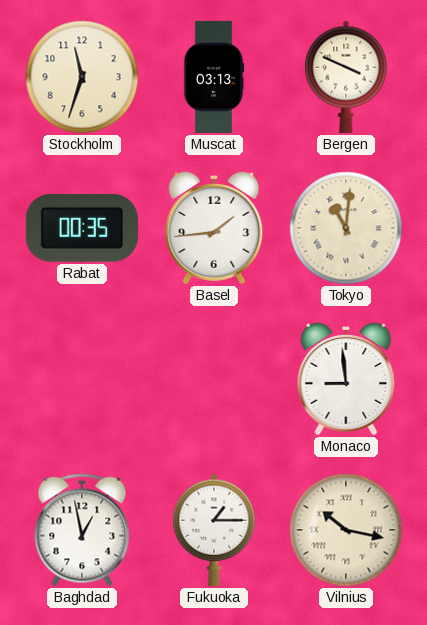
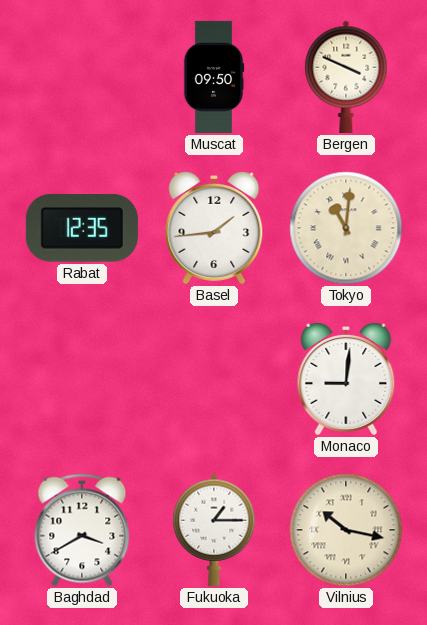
Stockholm: 11:33 -> none
Muscat: 03:13 -> 09:50
Rabat: 00:35 -> 12:35
Monaco: 8:59 -> 9:01
Baghdad: 12:58 -> 3:40
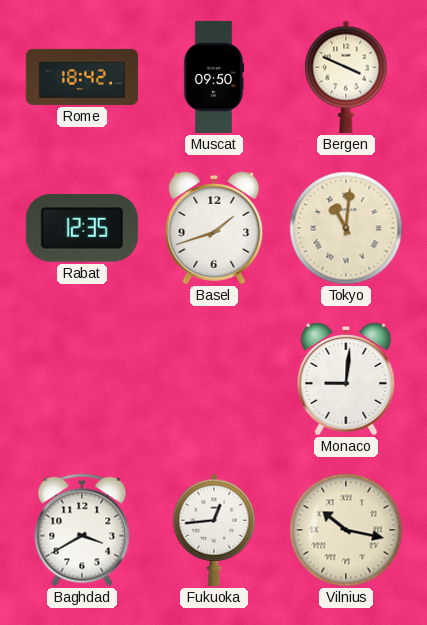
Rome: none -> 18:42
Basel: 1:44 -> 1:42
Fukuoka: 1:15 -> 12:44
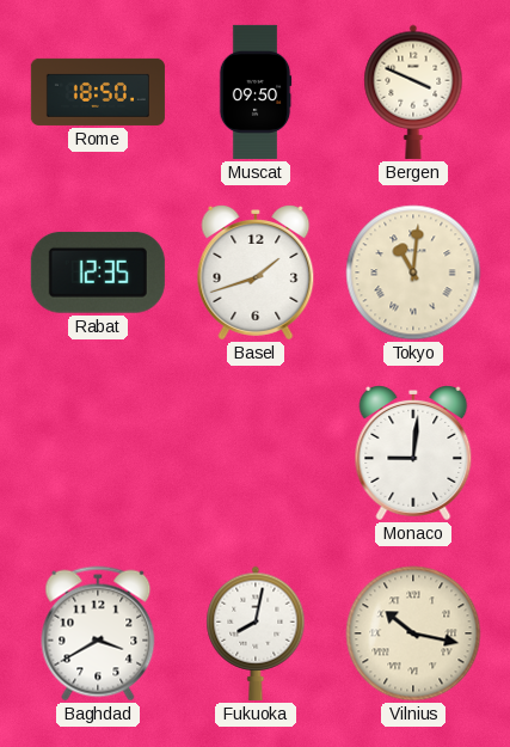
Rome: 18:42 -> 18:50
Fukuoka: 12:44 -> 8:02
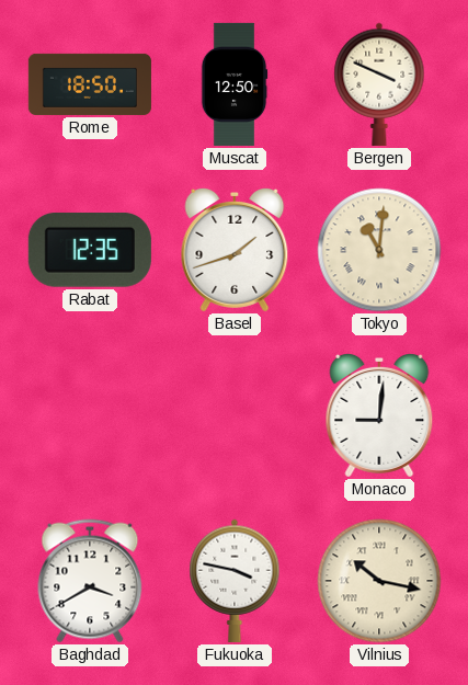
Muscat: 09:50 -> 12:50
Fukuoka: 8:02 -> 3:47
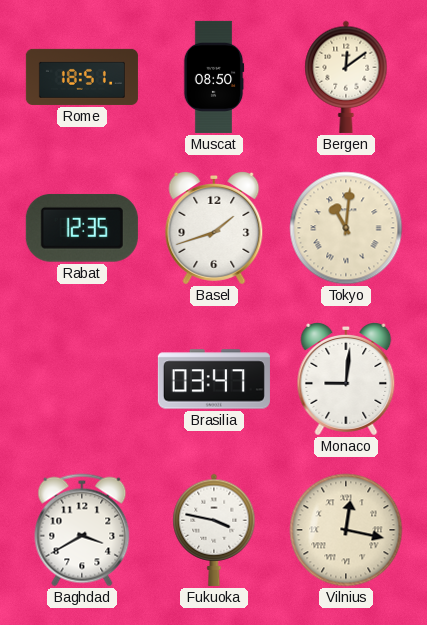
Rome: 18:50 -> 18:51
Muscat: 12:50 -> 08:50
Bergen: 3:49 -> 12:09
Brasilia: none -> 03:47
Vilnius: 10:17 -> 12:17
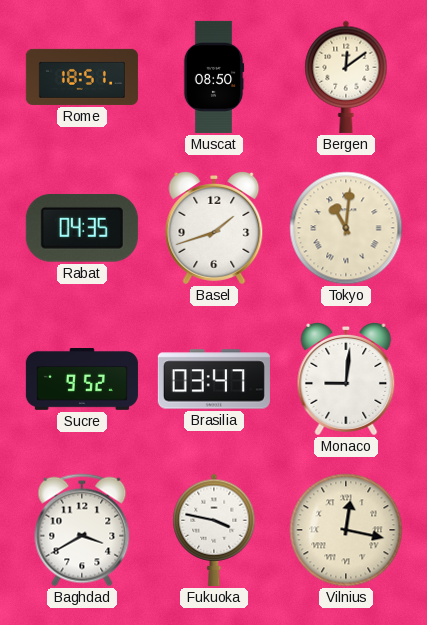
Rabat: 12:35 -> 04:35
Sucre: none -> 9:52
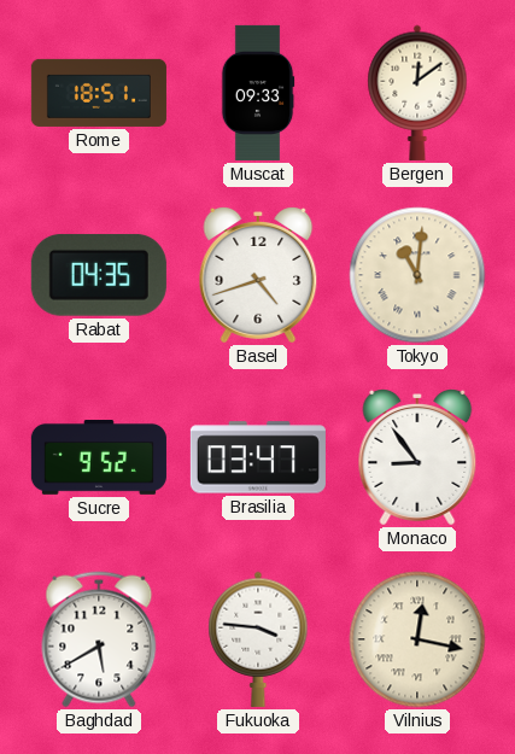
Muscat: 08:50 -> 09:33
Basel: 1:42 -> 4:42
Monaco: 9:01 -> 8:54
Baghdad: 3:40 -> 5:40
Fukuoka: 3:47 -> 3:46
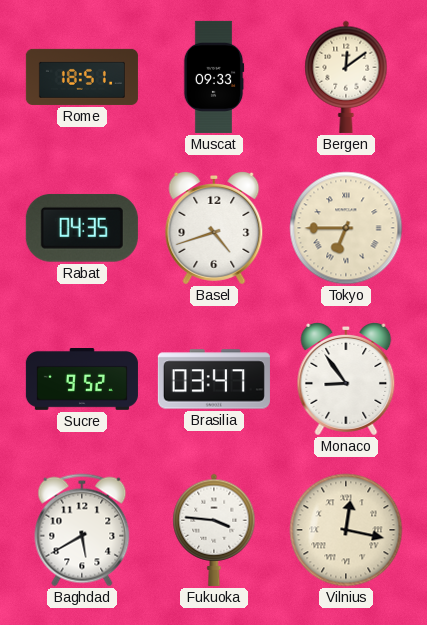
Tokyo: 11:01 -> 6:45
